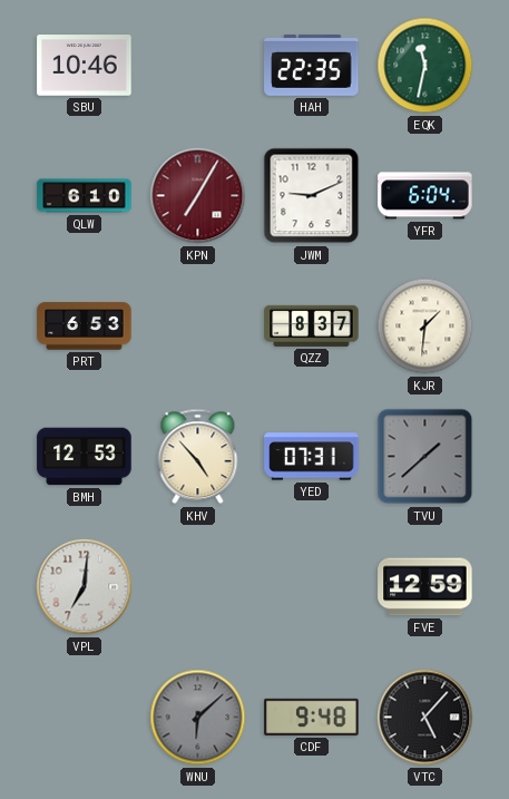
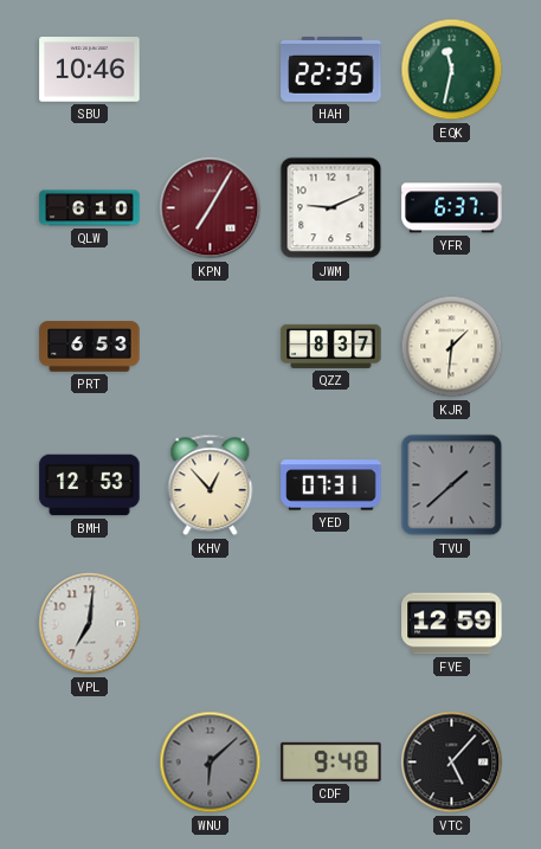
YFR: 6:04 -> 6:37
KHV: 4:53 -> 12:53
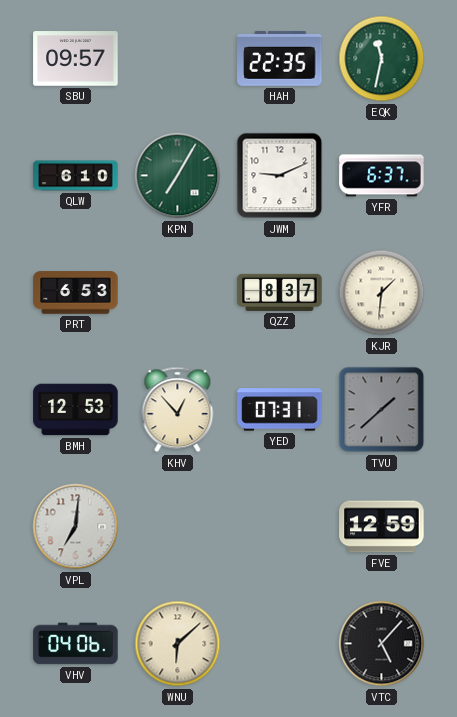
SBU: 10:46 -> 09:57
KPN dial: burgundy -> green
VHV: none -> 04:06
WNU dial: grey -> cream
CDF: 9:48 -> none
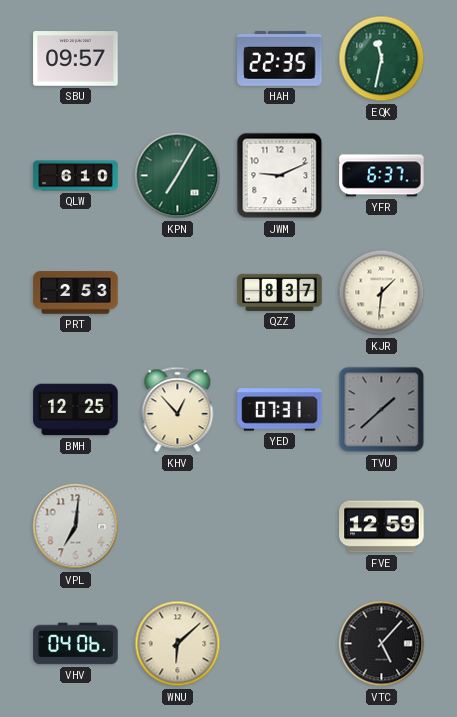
PRT: 6:53 -> 2:53
BMH: 12:53 -> 12:25
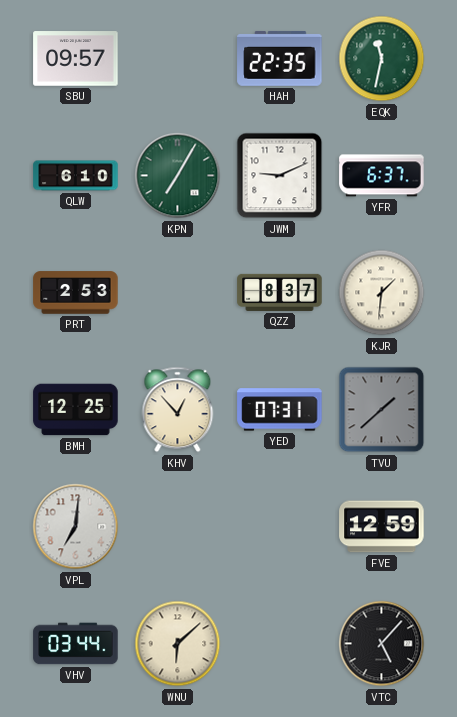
VHV: 04:06 -> 03:44
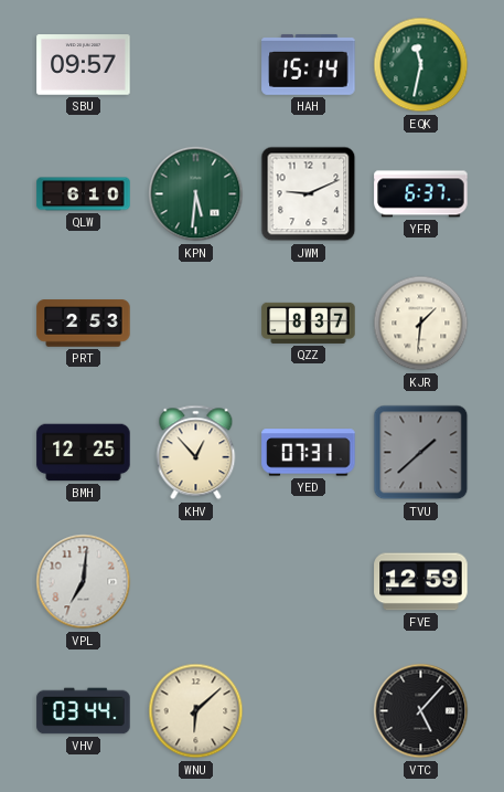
HAH: 22:35 -> 15:14
KPN: 7:05 -> 5:31
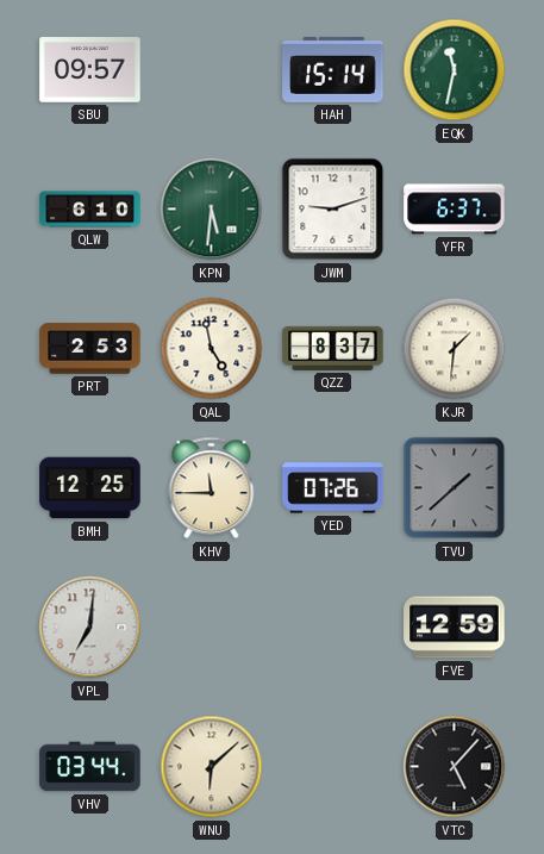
JWM: 9:11 -> 9:12
QAL: none -> 4:58
KHV: 12:53 -> 11:45
YED: 07:31 -> 07:26
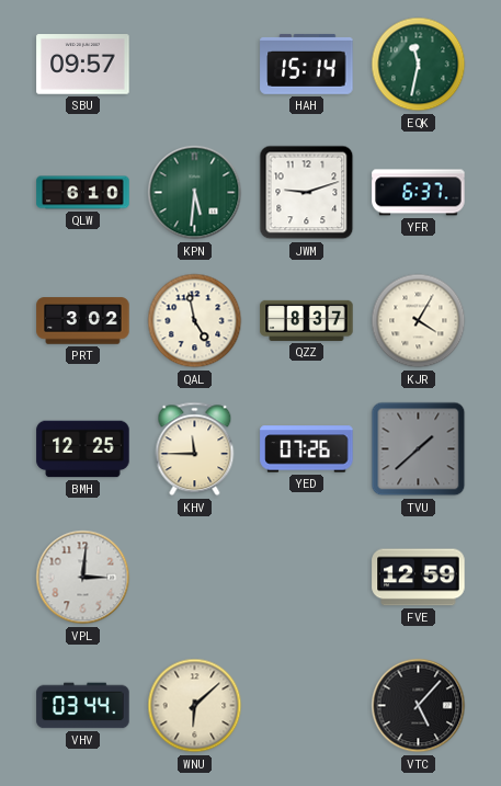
PRT: 2:53 -> 3:02
KJR: 1:31 -> 4:05
VPL: 7:01 -> 3:01
